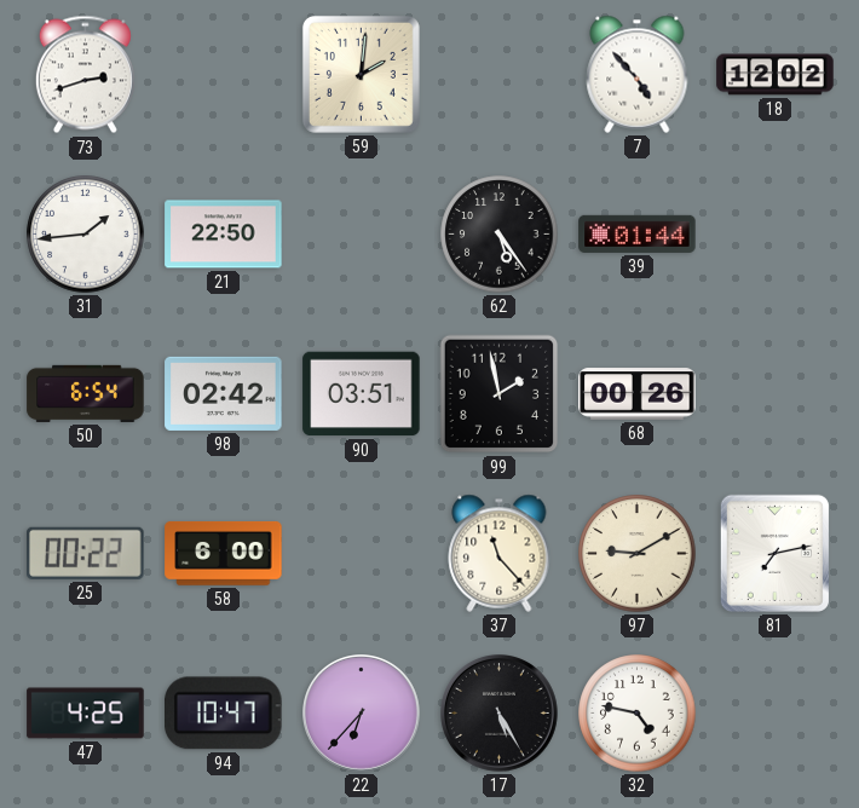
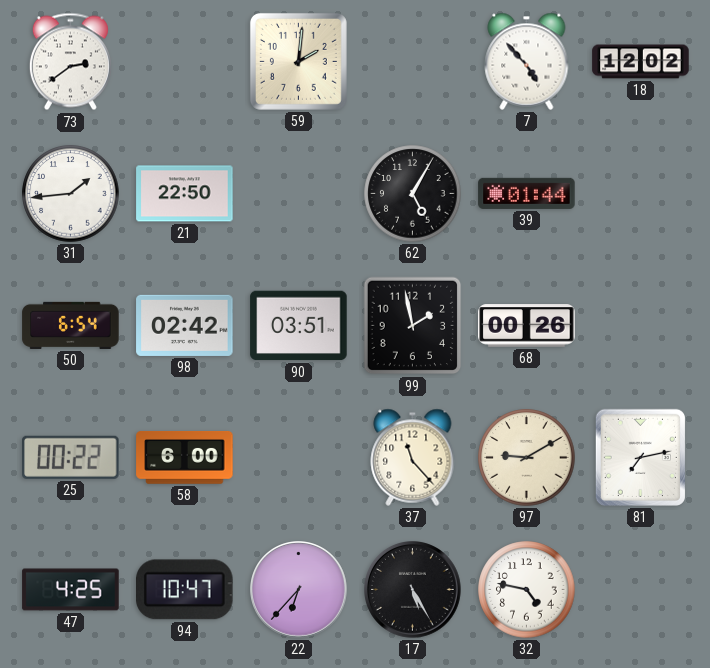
73: 2:42 -> 2:39
62: 5:24 -> 5:05
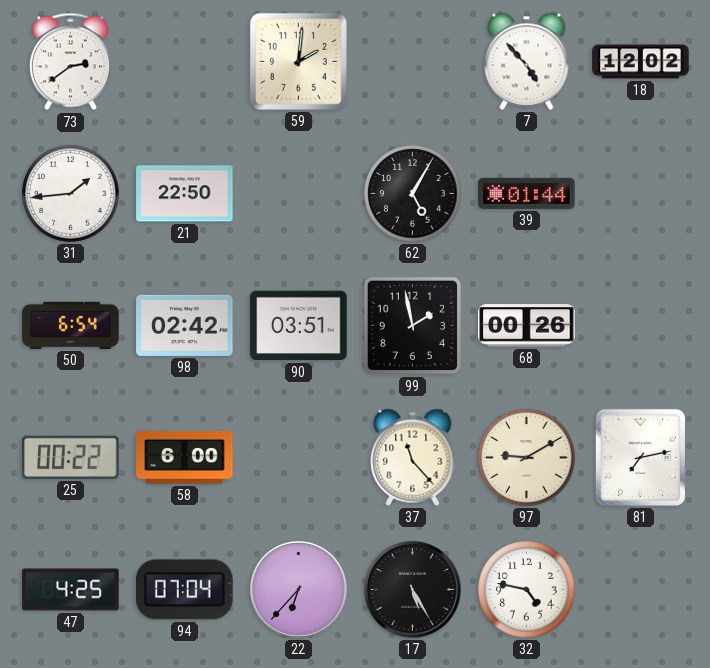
94: 10:47 -> 07:04
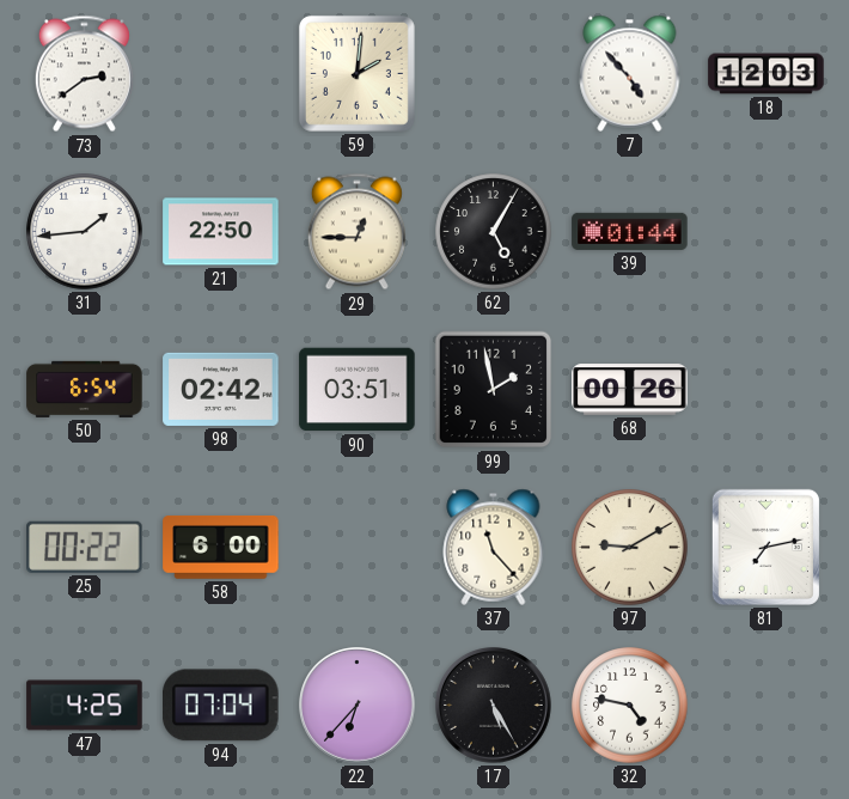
18: 12:02 -> 12:03
29: none -> 12:45
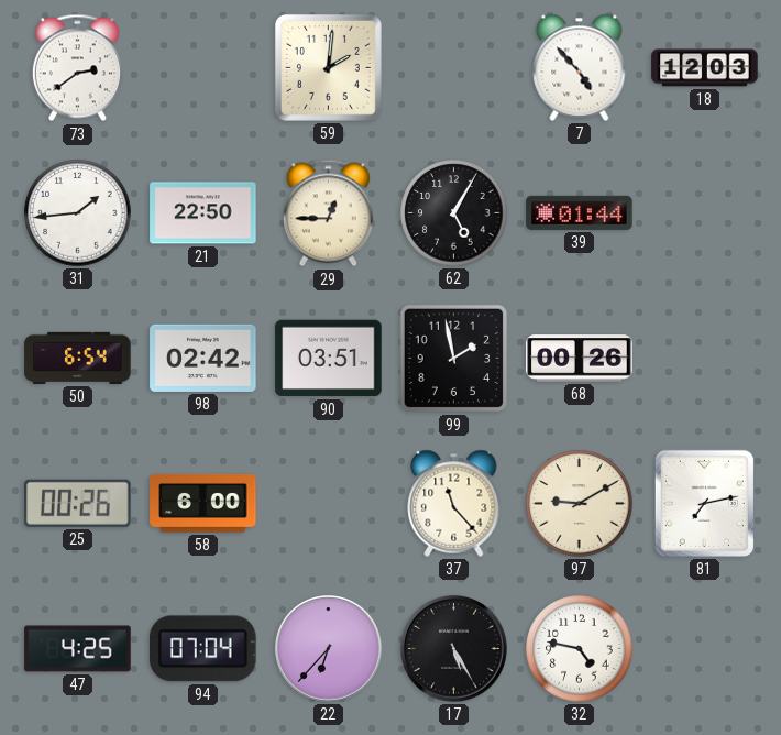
25: 00:22 -> 00:26
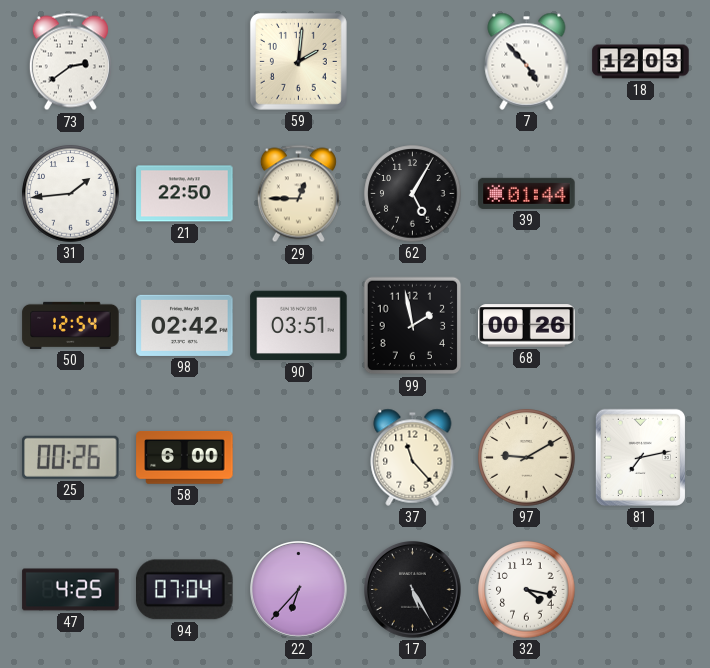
50: 6:54 -> 12:54
32: 4:47 -> 4:17
